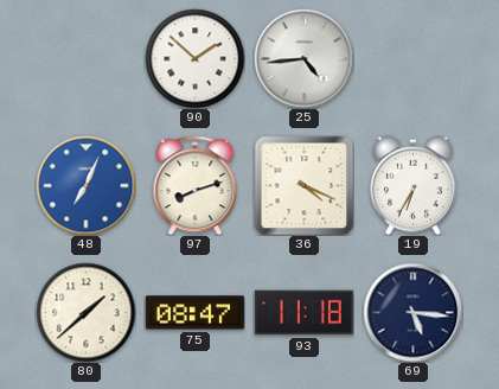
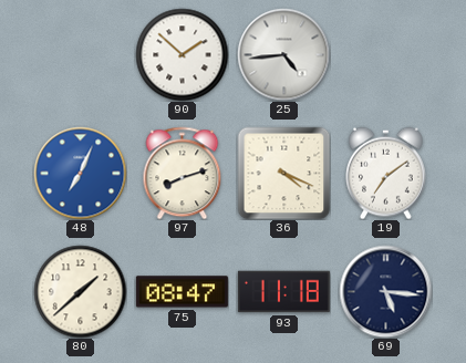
19: 6:35 -> 7:09
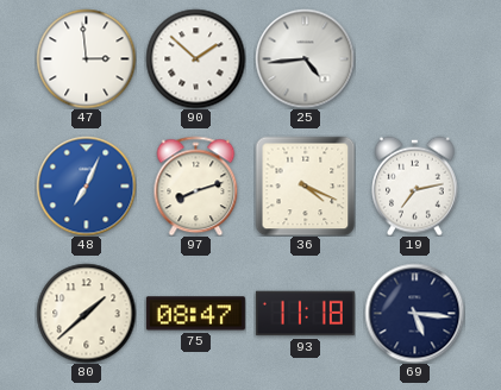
47: none -> 2:59
19: 7:09 -> 7:13
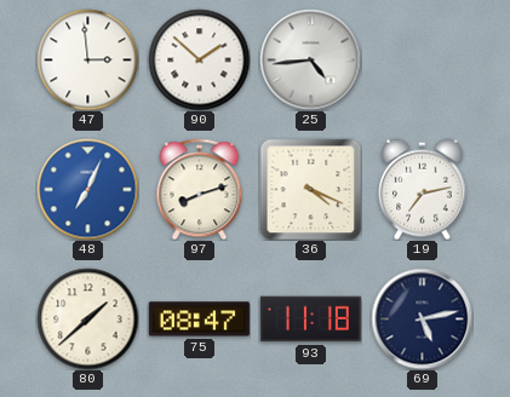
69: 5:16 -> 5:13
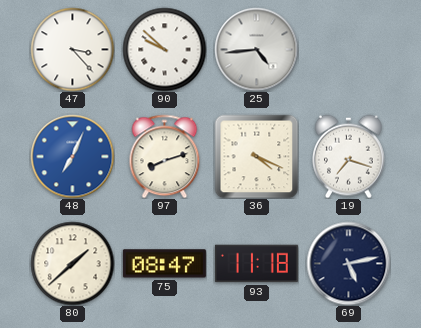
47: 2:59 -> 3:23
90: 1:52 -> 9:52
19: 7:13 -> 7:18
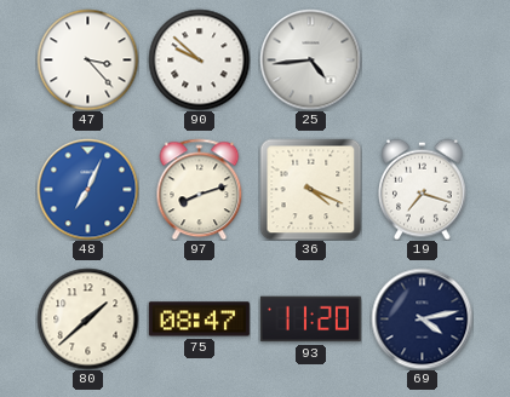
93: 11:18 -> 11:20
69: 5:13 -> 4:13
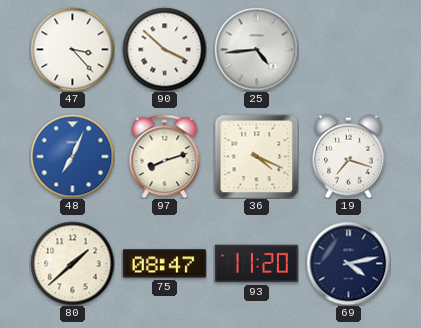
90: 9:52 -> 3:52
